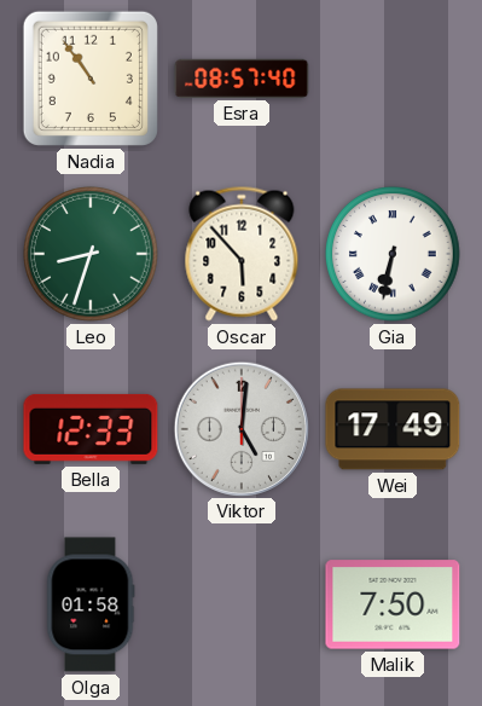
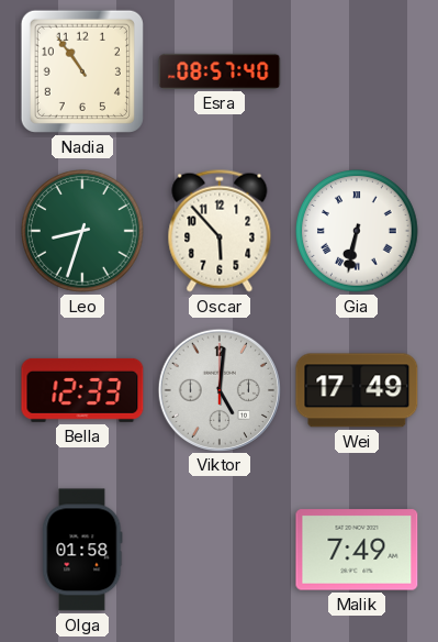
Malik: 7:50 -> 7:49
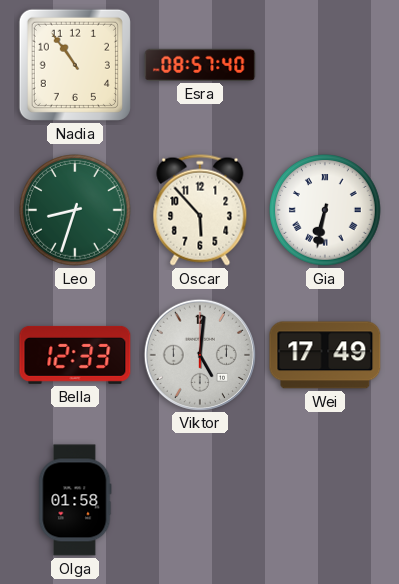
Malik: 7:49 -> none
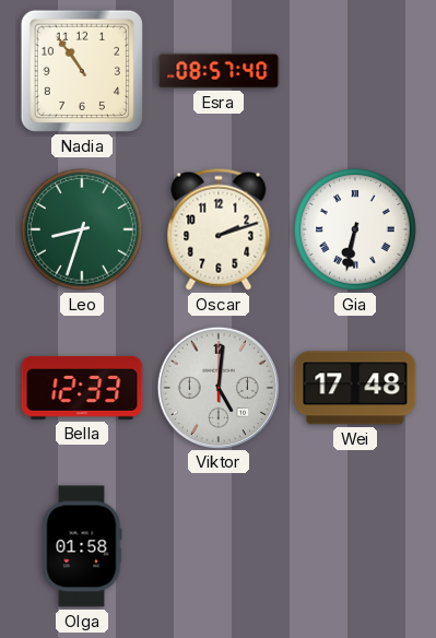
Oscar: 5:53 -> 2:12
Wei: 17:49 -> 17:48
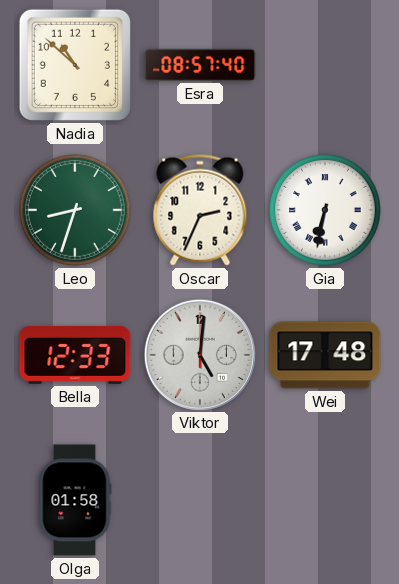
Nadia: 10:54 -> 10:52
Oscar: 2:12 -> 2:34
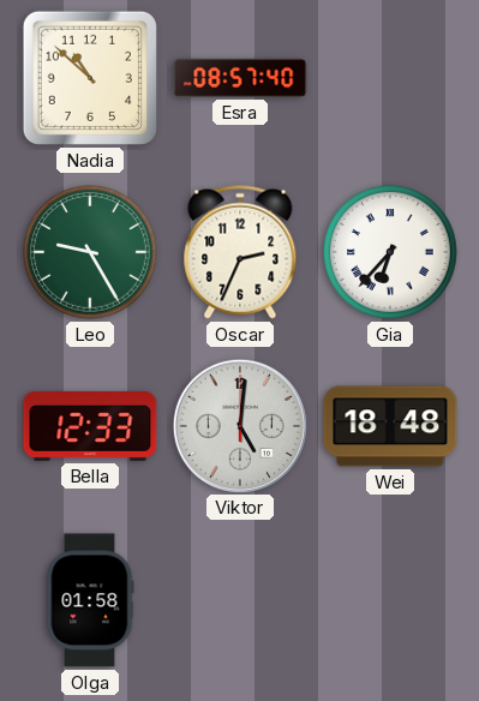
Leo: 8:33 -> 9:25
Gia: 6:32 -> 6:37
Wei: 17:48 -> 18:48
